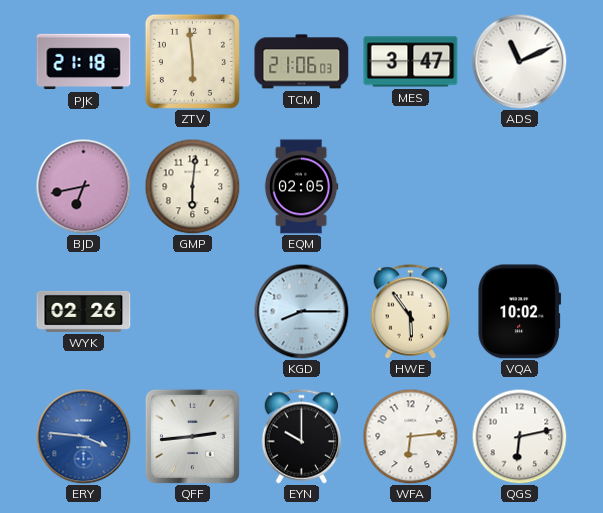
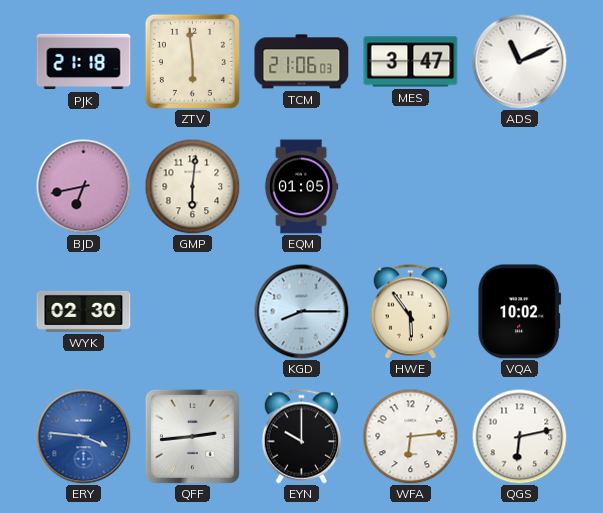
EQM: 02:05 -> 01:05
WYK: 02:26 -> 02:30
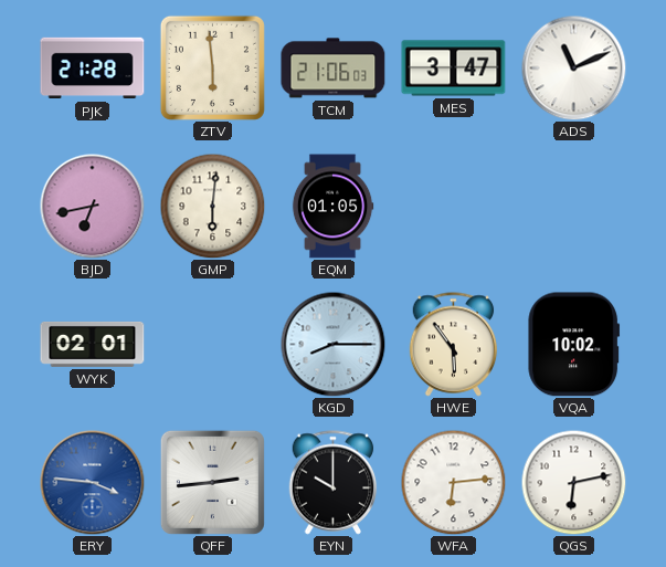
PJK: 21:18 -> 21:28
WYK: 02:30 -> 02:01
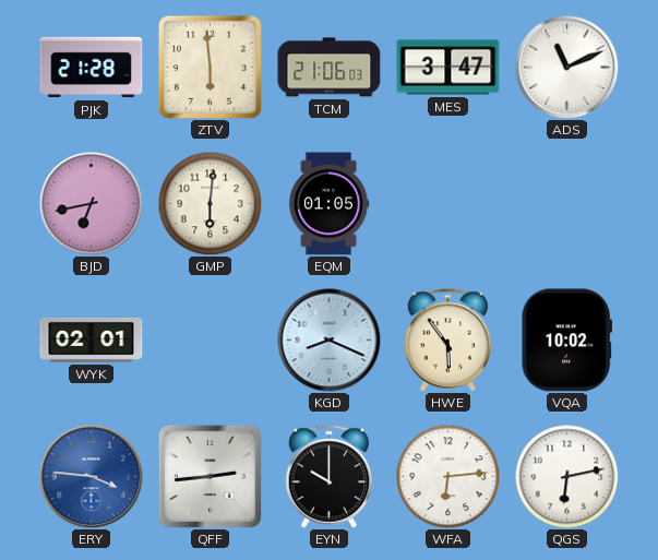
KGD: 8:15 -> 8:19
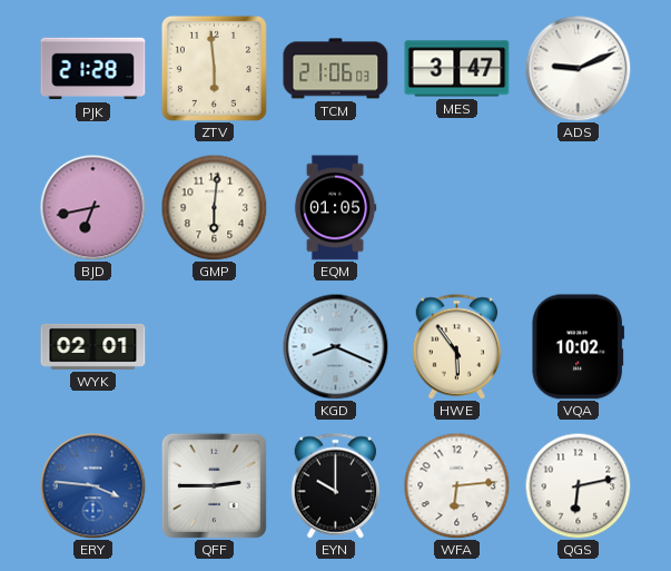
ADS: 11:11 -> 9:11
QFF: 2:44 -> 2:45
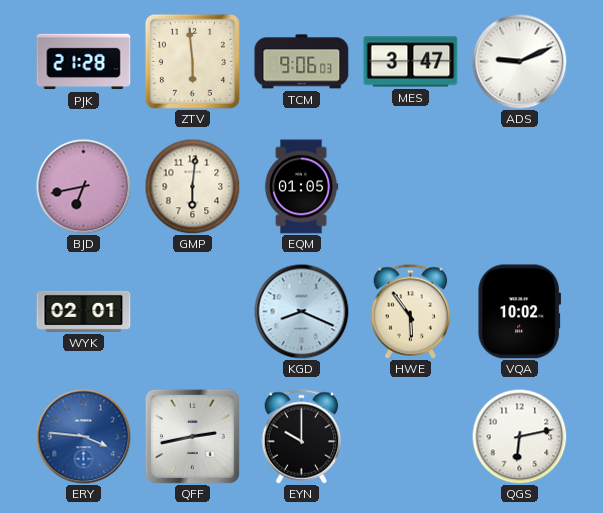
TCM: 21:06 -> 9:06
QFF: 2:45 -> 2:43
WFA: 6:14 -> none
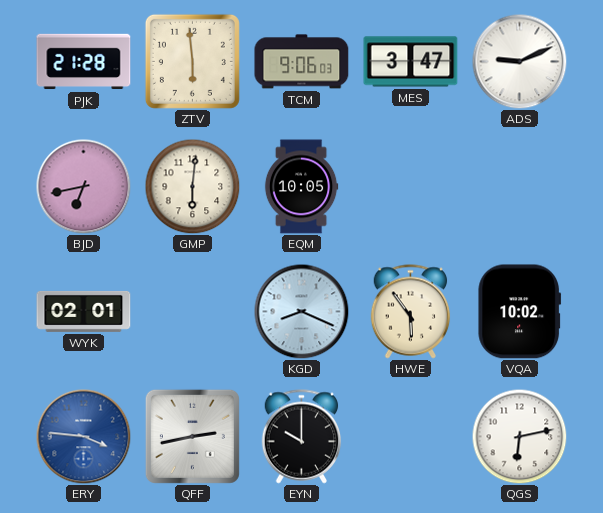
EQM: 01:05 -> 10:05
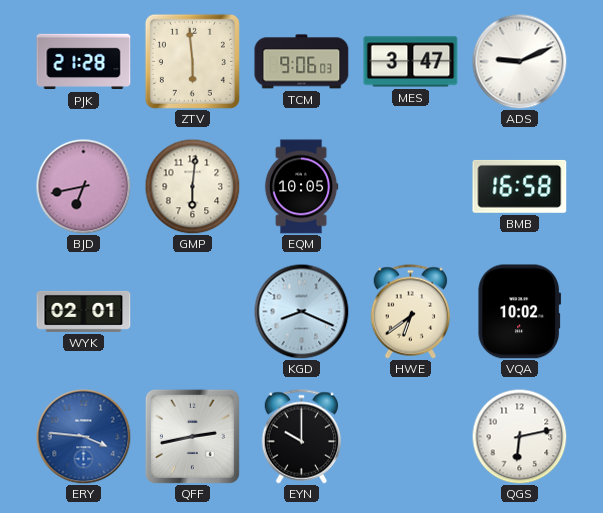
BMB: none -> 16:58
HWE: 5:54 -> 6:39
